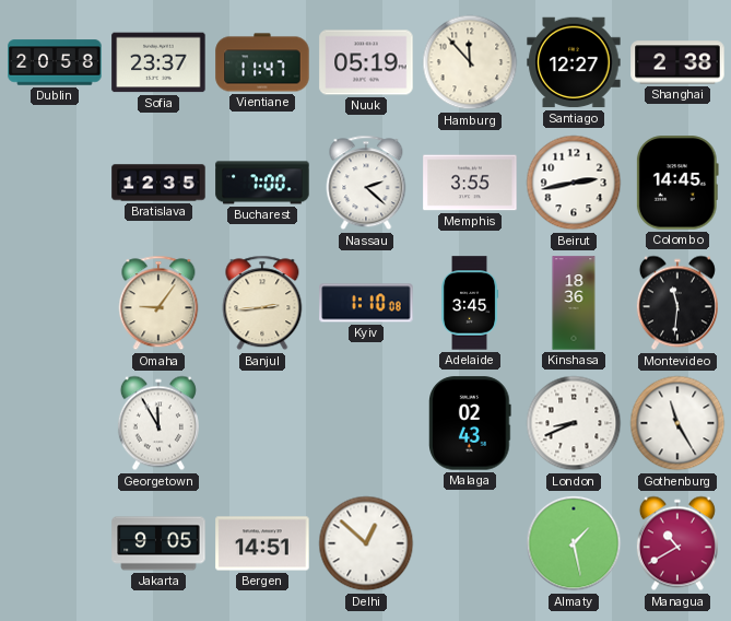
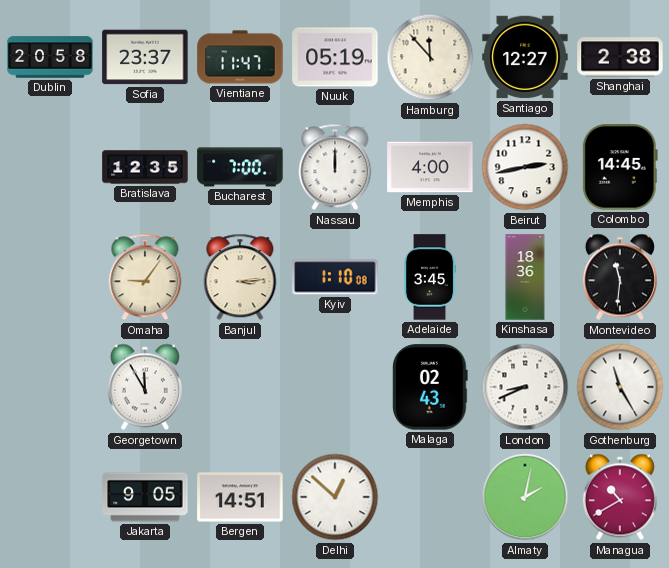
Nassau: 2:22 -> 12:00
Memphis: 3:55 -> 4:00
Banjul: 2:44 -> 3:14
Almaty: 1:28 -> 2:02
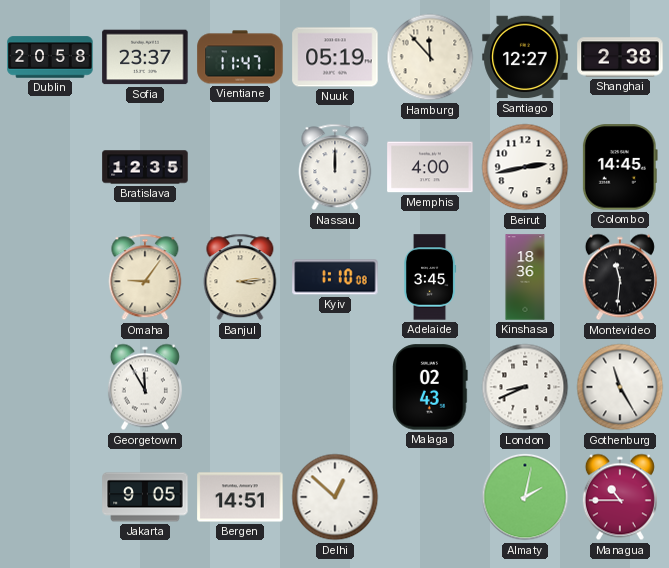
Bucharest: 7:00 -> none
Managua: 10:40 -> 10:45
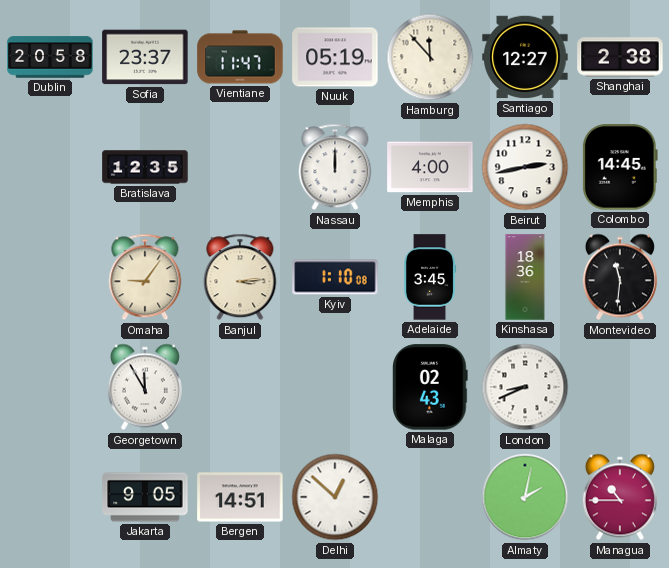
Gothenburg: 11:25 -> none
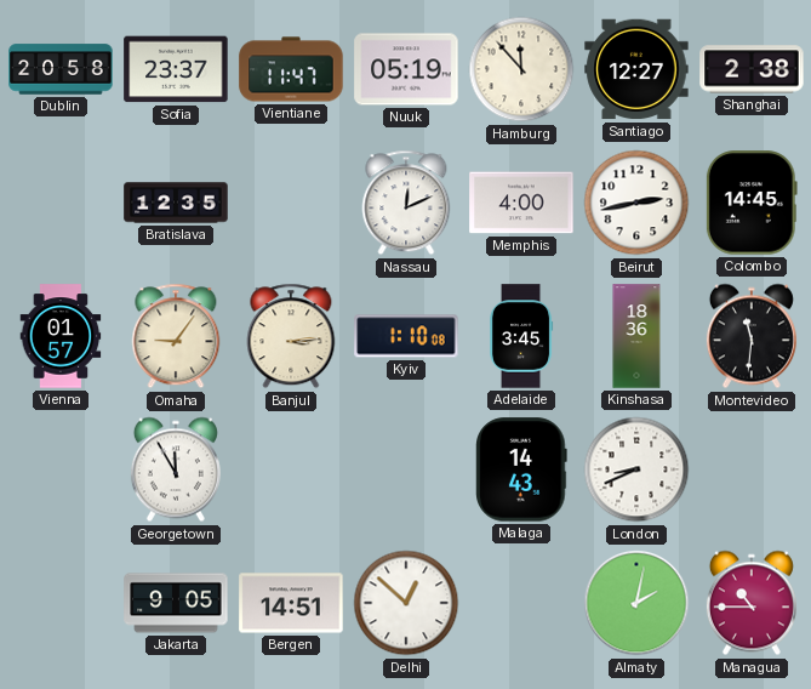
Nassau: 12:00 -> 12:11
Vienna: none -> 01:57
Malaga: 02:43 -> 14:43
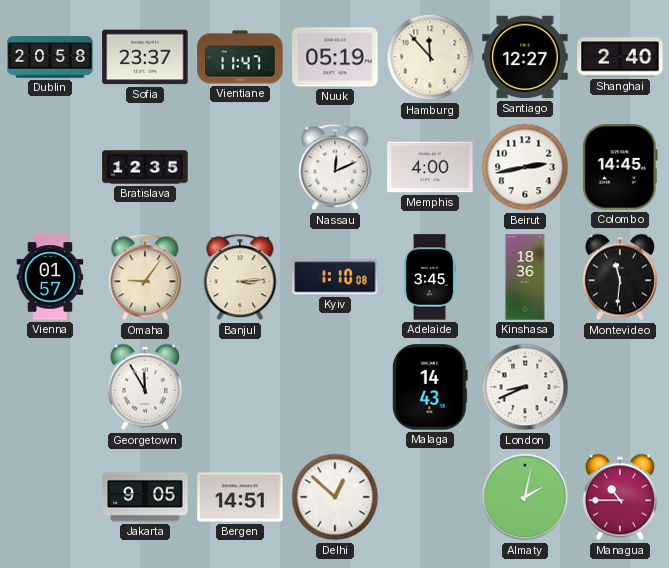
Shanghai: 2:38 -> 2:40
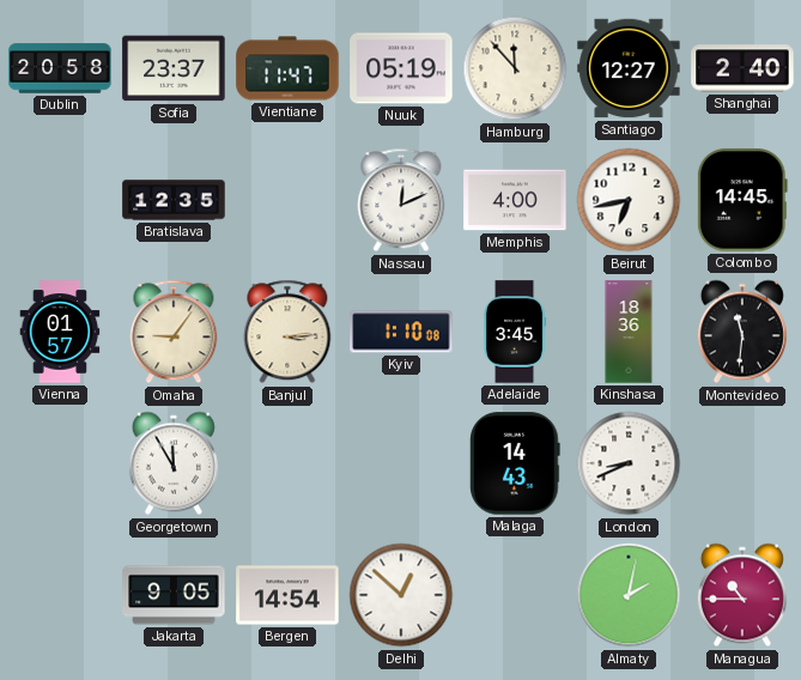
Beirut: 2:43 -> 6:43
Bergen: 14:51 -> 14:54
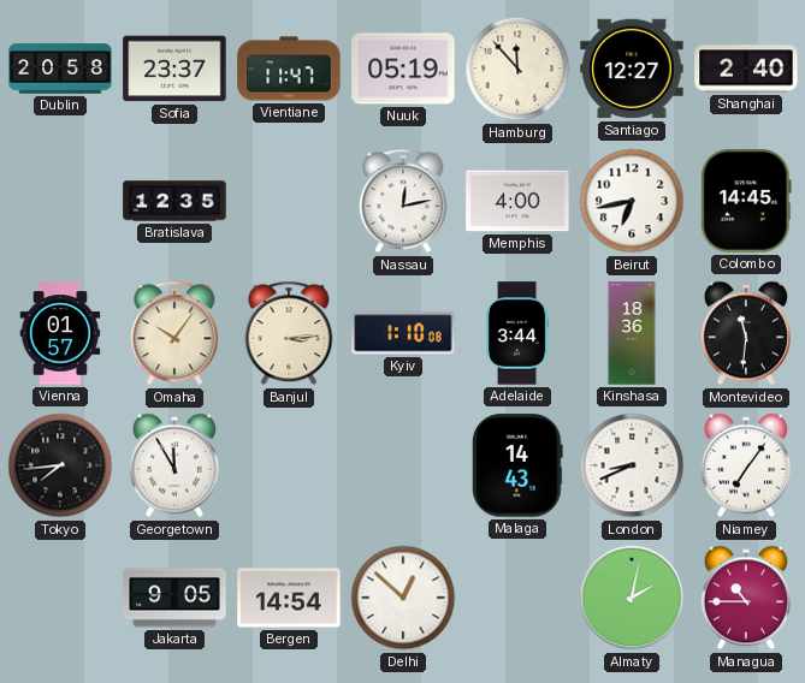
Nassau: 12:11 -> 12:13
Omaha: 9:06 -> 10:06
Adelaide: 3:45 -> 3:44
Tokyo: none -> 7:44
Niamey: none -> 7:06
